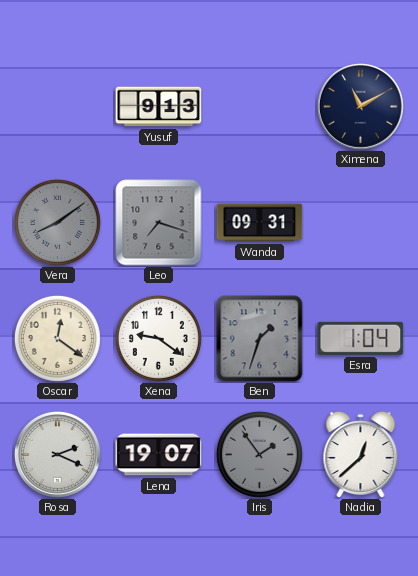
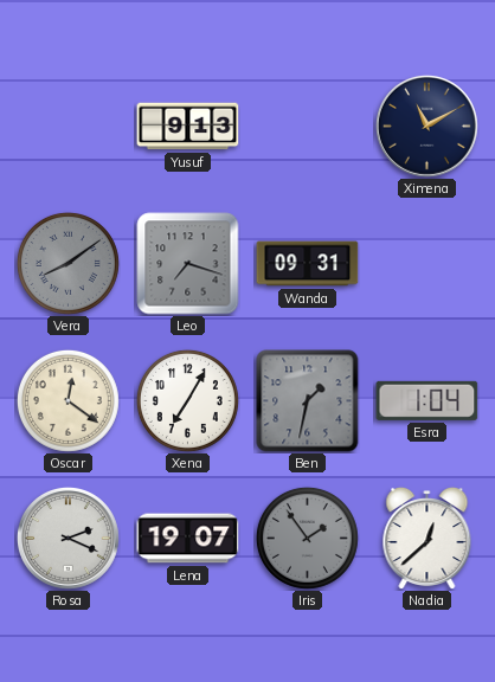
Xena: 9:21 -> 7:05
Ben: 1:33 -> 1:32
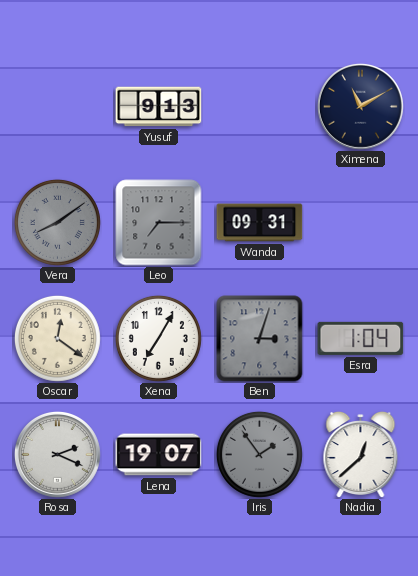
Leo: 7:18 -> 7:15
Ben: 1:32 -> 3:03
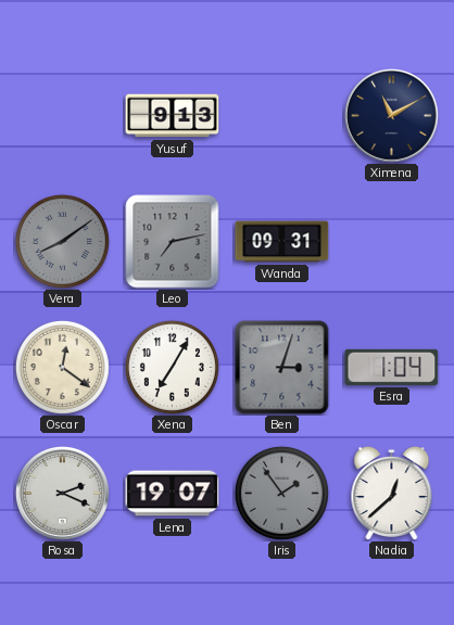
Leo: 7:15 -> 7:13
